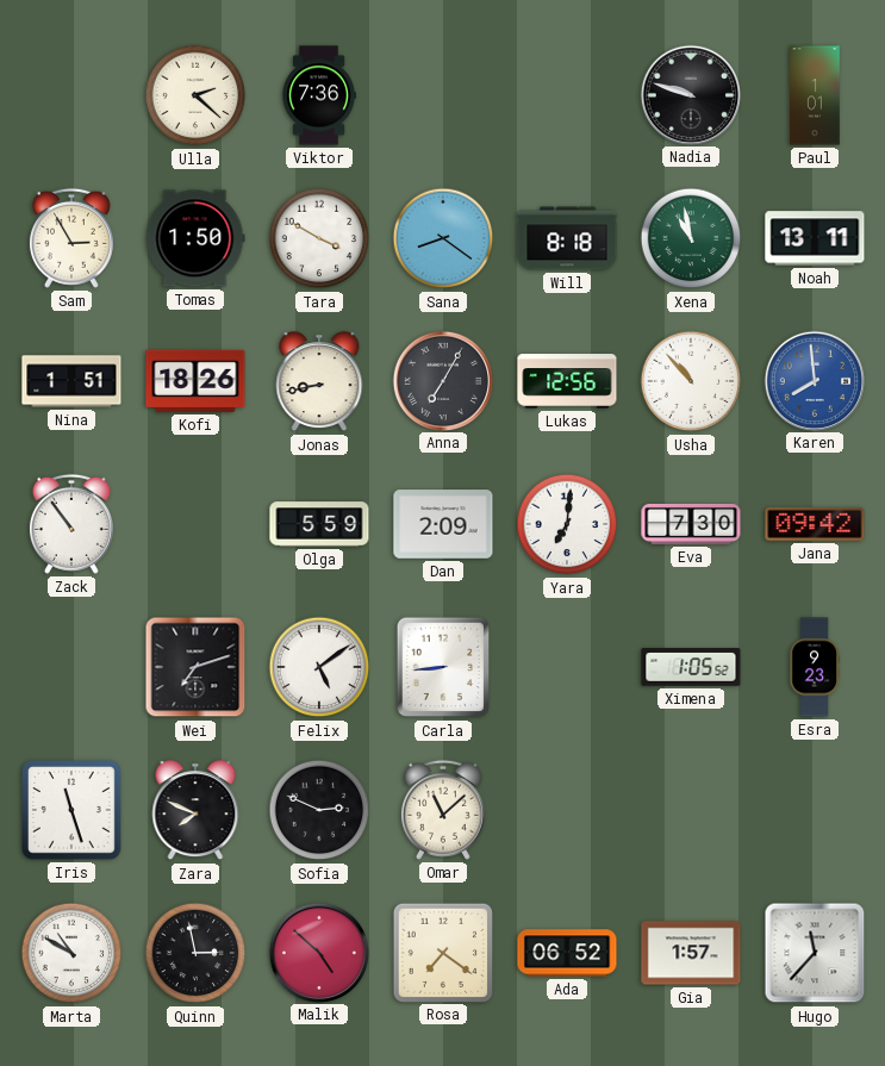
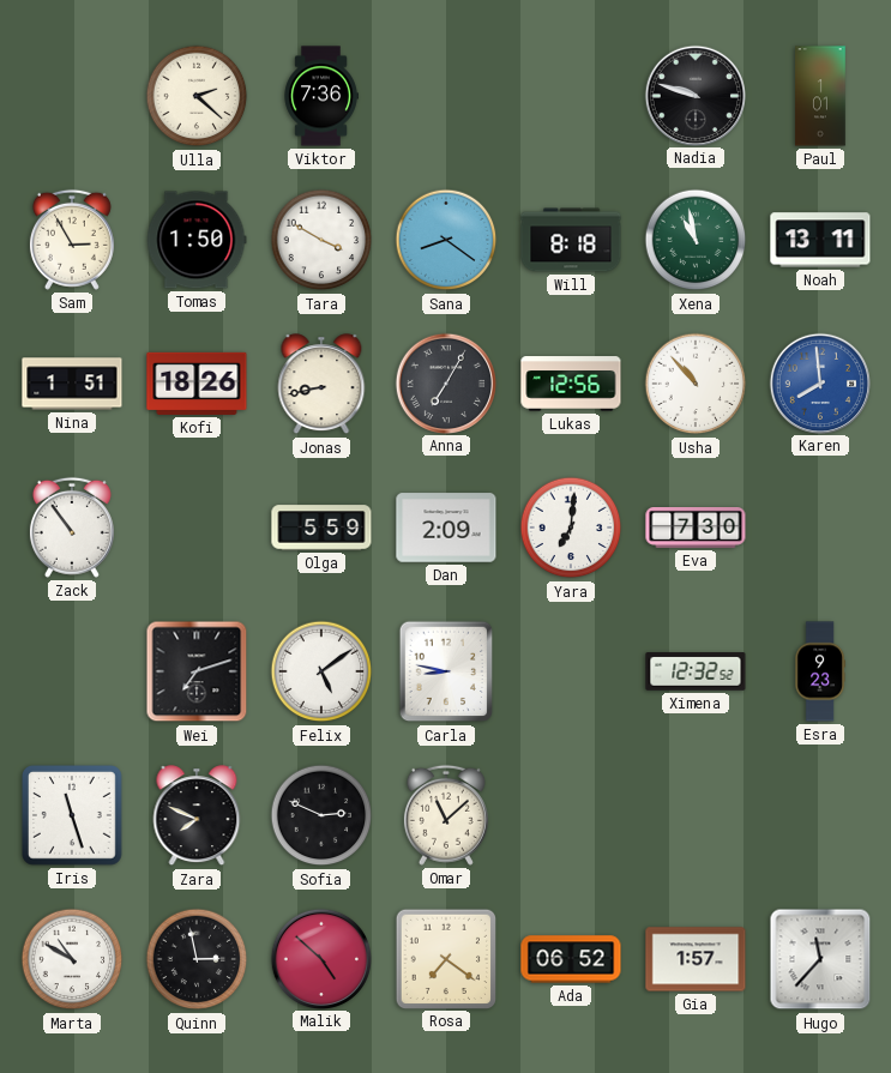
Jana: 09:42 -> none
Carla: 8:44 -> 8:47
Ximena: 1:05 -> 12:32
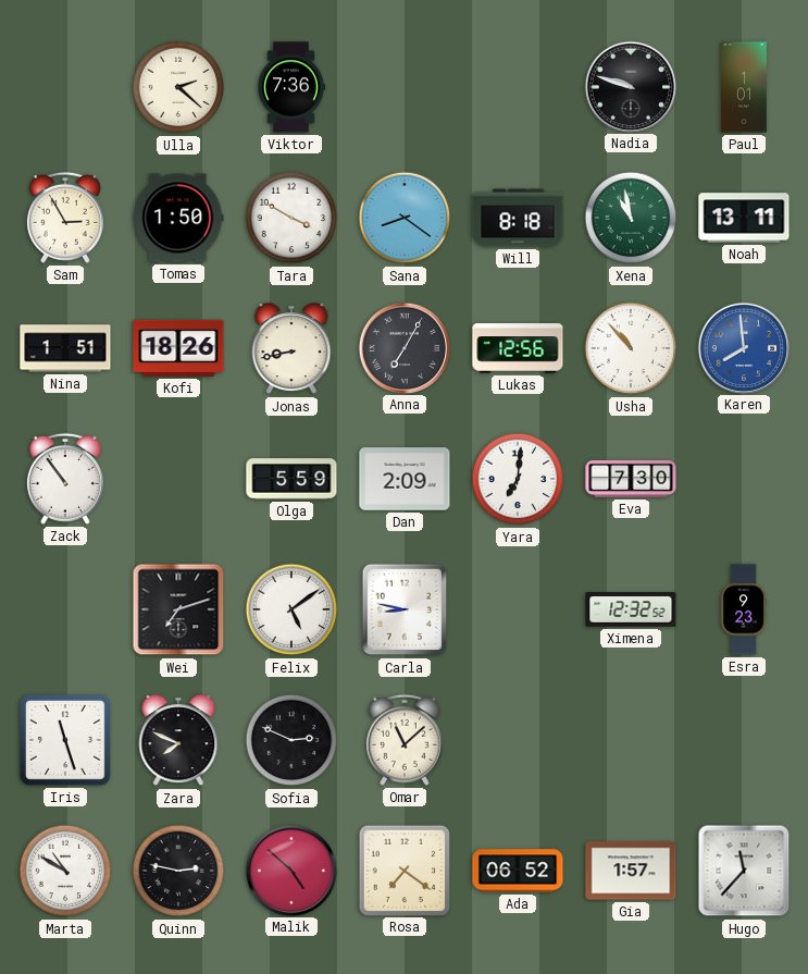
Quinn: 2:58 -> 2:47
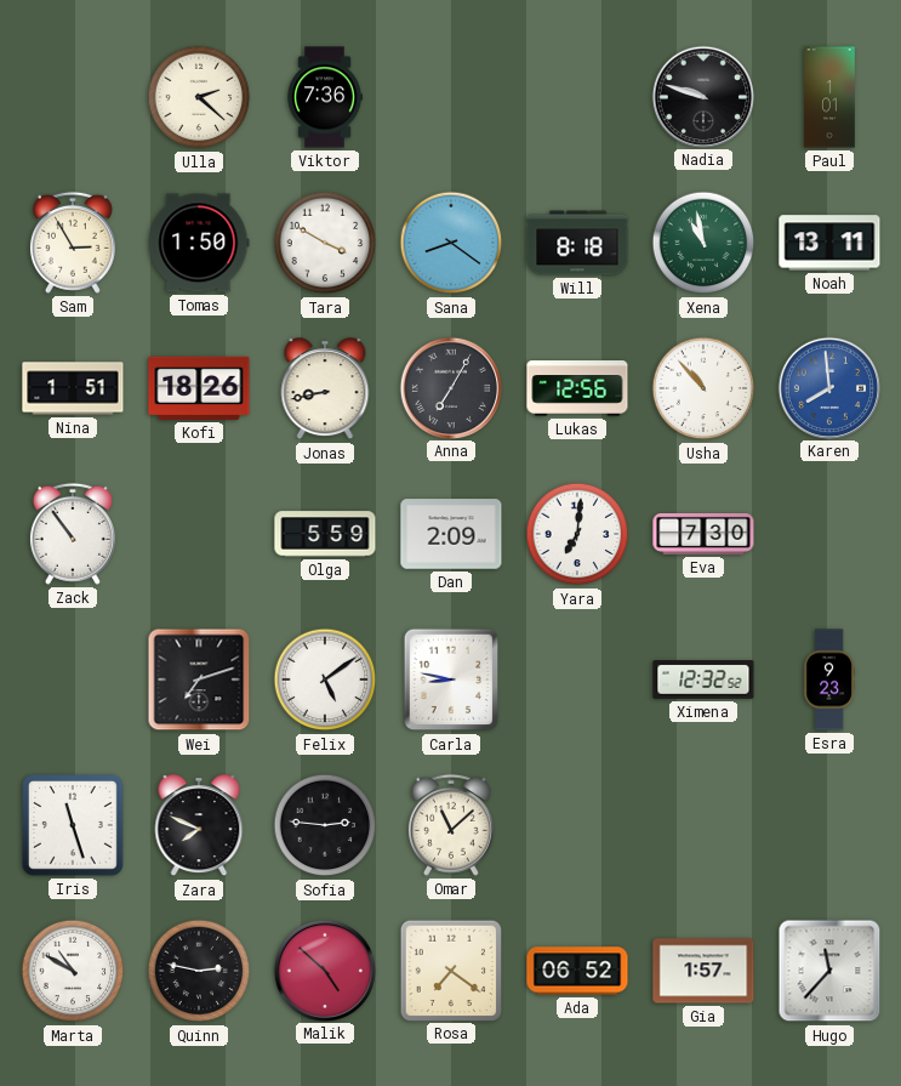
Sofia: 2:49 -> 2:46
